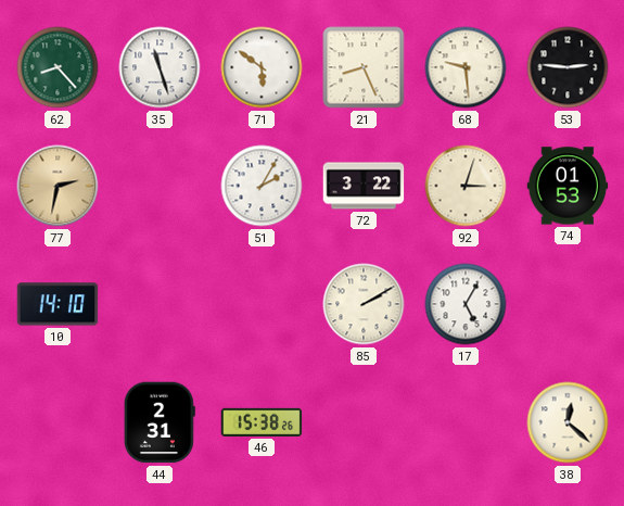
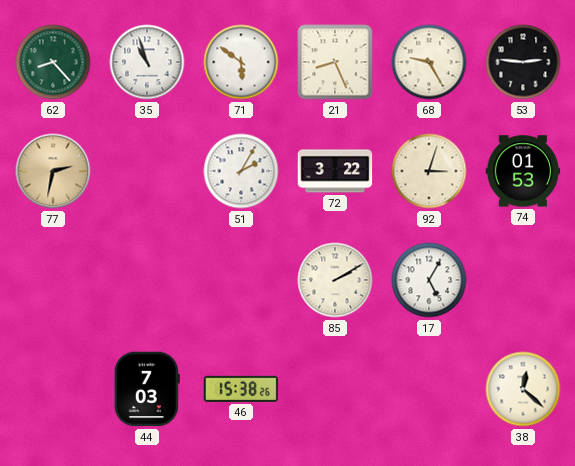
35: 11:27 -> 10:57
68: 9:29 -> 9:25
10: 14:10 -> none
44: 2:31 -> 7:03
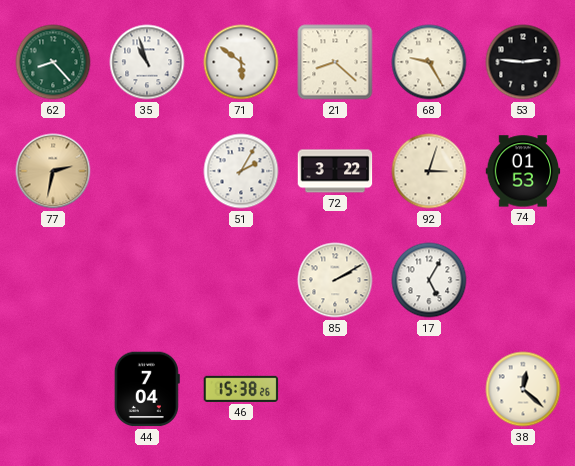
21: 8:26 -> 8:22
44: 7:03 -> 7:04
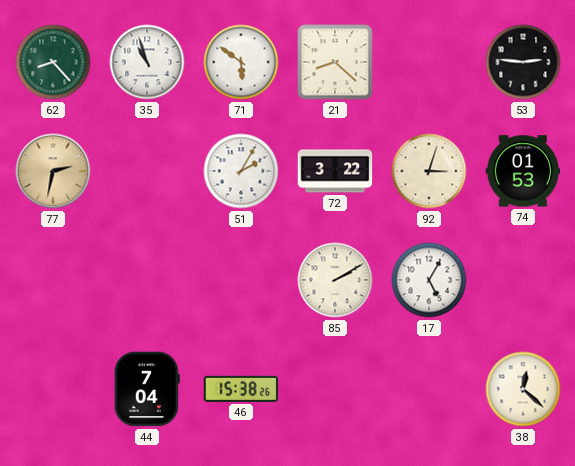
68: 9:25 -> none
